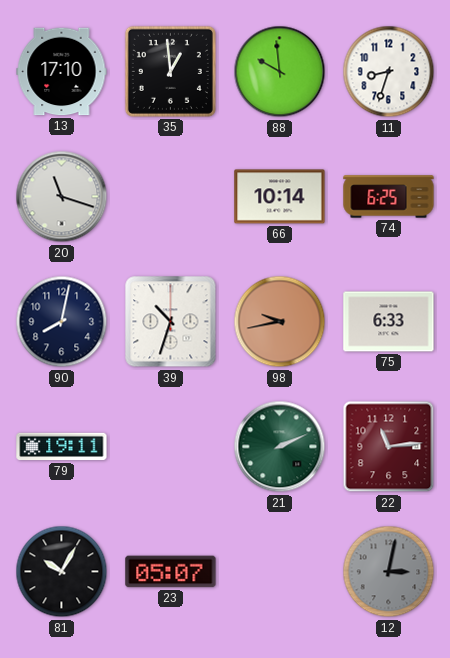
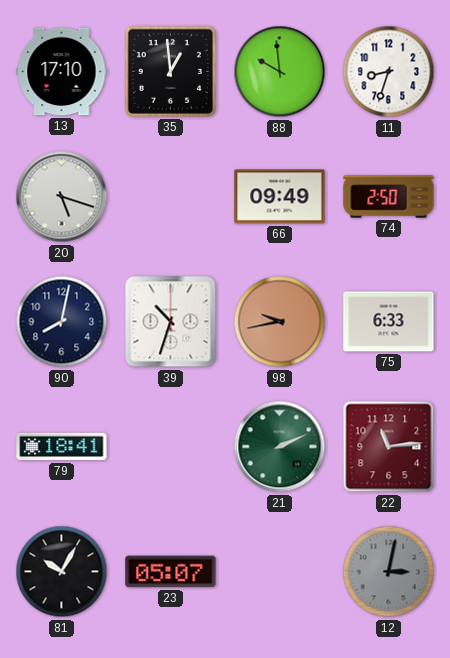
20: 11:18 -> 5:18
66: 10:14 -> 09:49
74: 6:25 -> 2:50
79: 19:11 -> 18:41
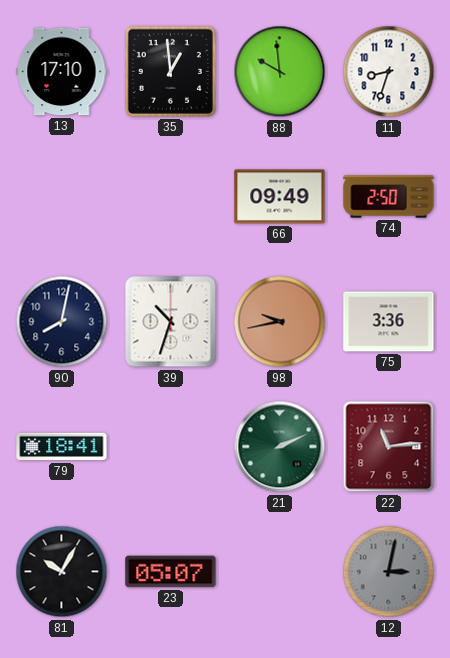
20: 5:18 -> none
75: 6:33 -> 3:36
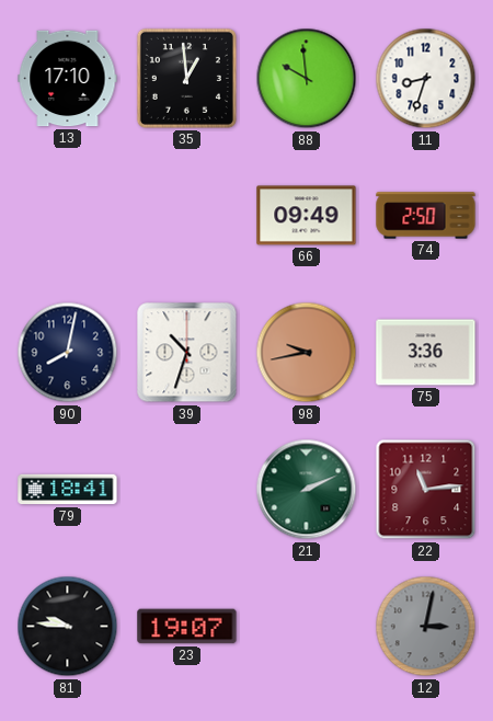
81: 10:05 -> 9:46
23: 05:07 -> 19:07
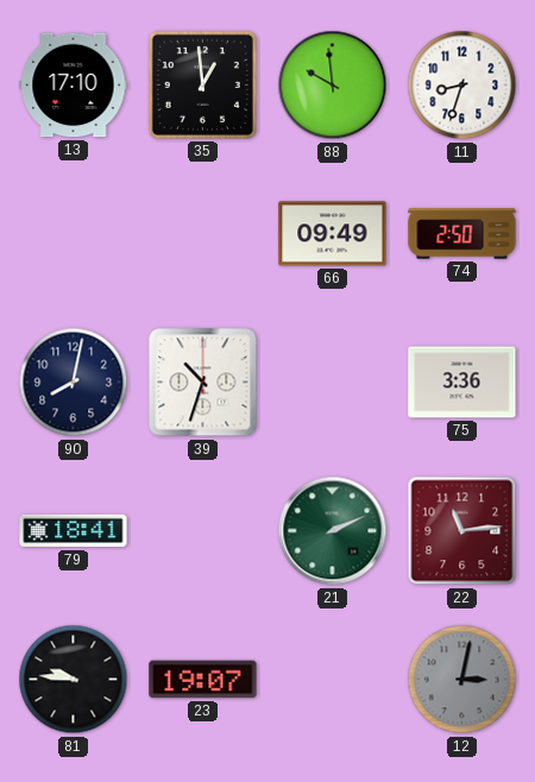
98: 9:43 -> none
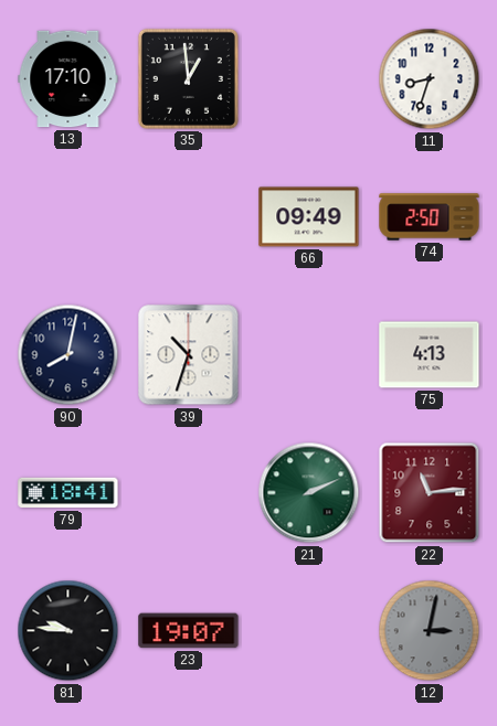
88: 9:59 -> none
75: 3:36 -> 4:13
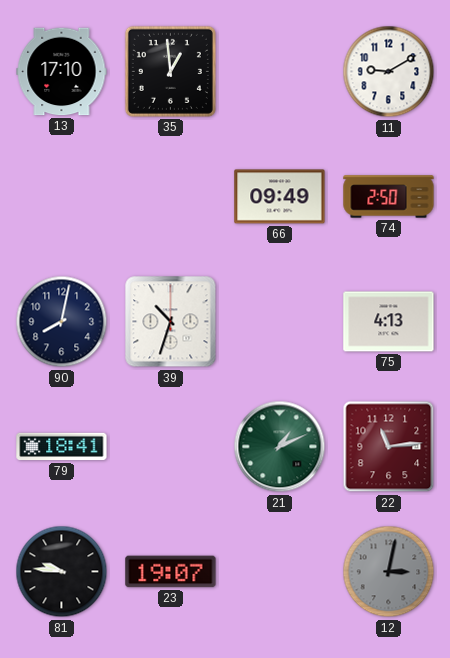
11: 8:33 -> 9:10
21: 2:11 -> 1:11
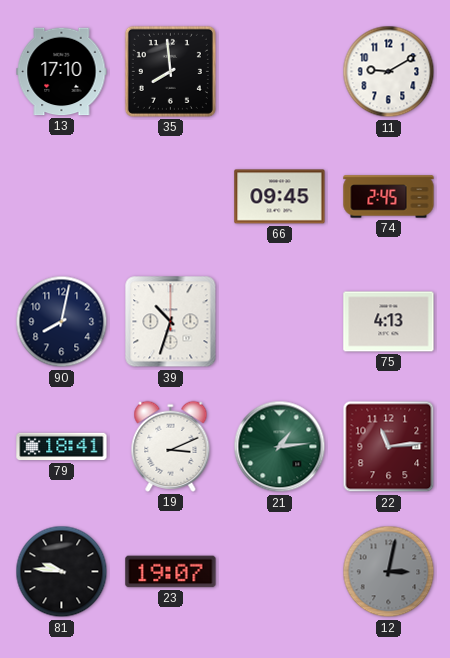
35: 12:59 -> 7:59
66: 09:49 -> 09:45
74: 2:50 -> 2:45
19: none -> 3:11
21: 1:11 -> 1:14
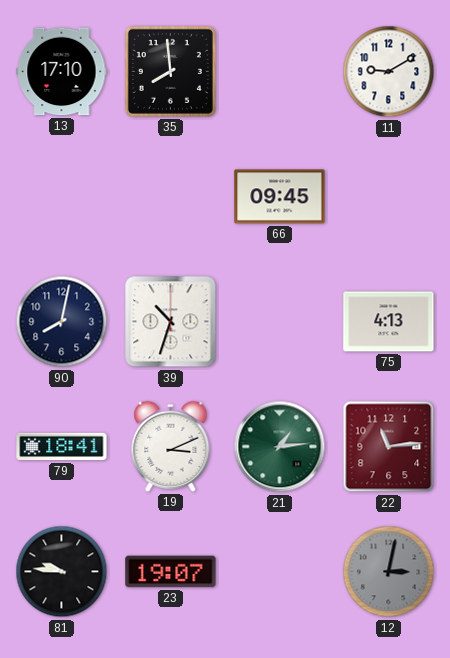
74: 2:45 -> none
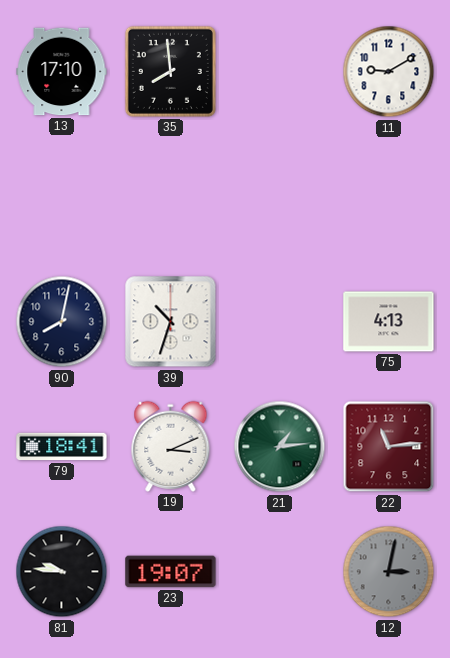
66: 09:45 -> none
